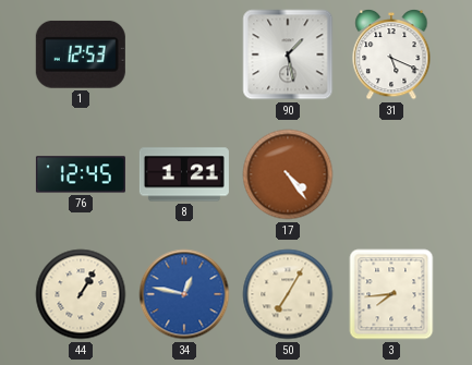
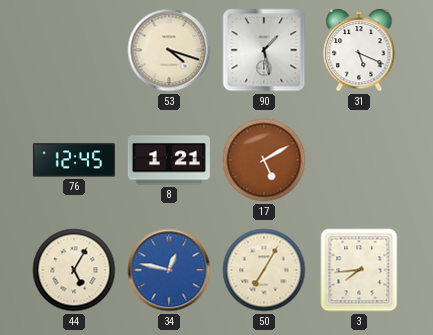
1: 12:53 -> none
53: none -> 4:18
17: 4:24 -> 5:10
44: 1:05 -> 5:05
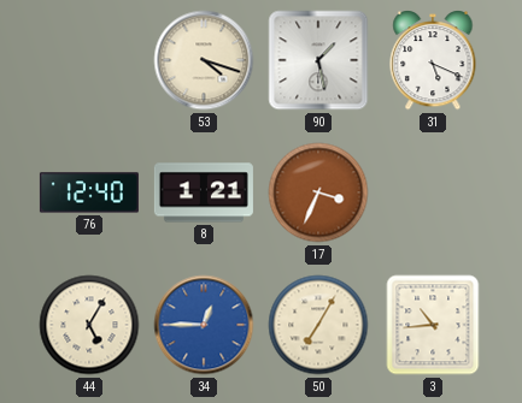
76: 12:45 -> 12:40
17: 5:10 -> 3:34
34: 12:47 -> 12:45
3: 7:44 -> 10:44
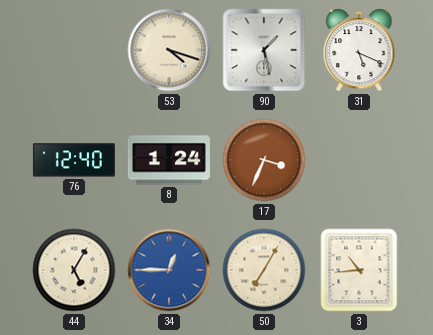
8: 1:21 -> 1:24
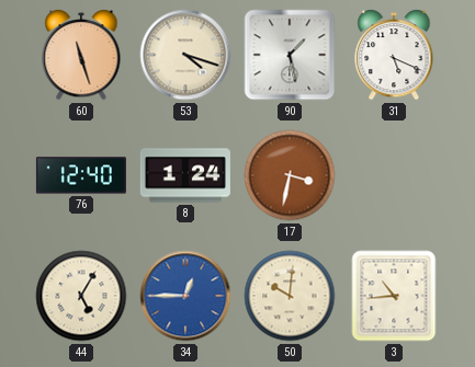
60: none -> 11:27
17: 3:34 -> 3:32
50: 7:05 -> 10:01
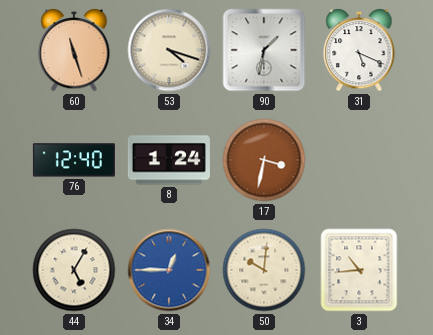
90: 1:28 -> 1:32
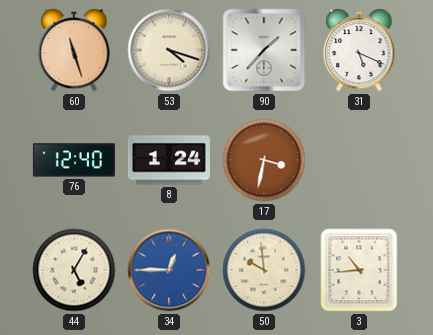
90: 1:32 -> 1:37
50: 10:01 -> 9:59
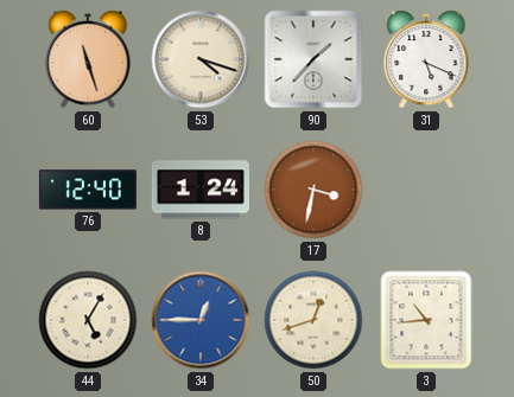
50: 9:59 -> 12:42
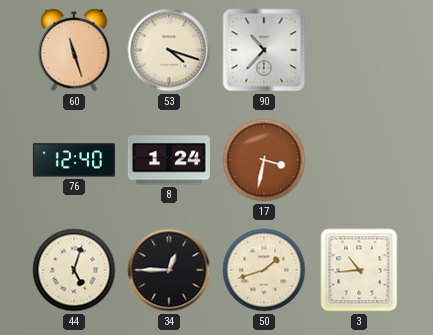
90: 1:37 -> 10:37
31: 5:19 -> none
44: 5:05 -> 5:03
34 dial: blue -> black
50: 12:42 -> 1:42
